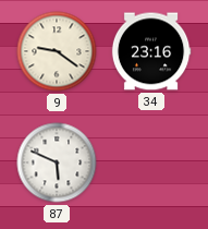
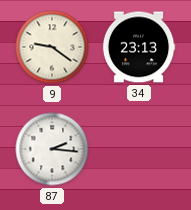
34: 23:16 -> 23:13
87: 5:49 -> 2:16
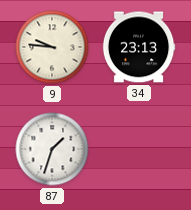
9: 9:21 -> 9:46
87: 2:16 -> 1:33
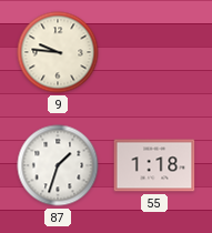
34: 23:13 -> none
55: none -> 1:18
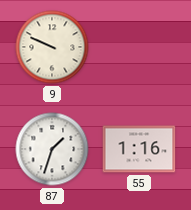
9: 9:46 -> 9:49
55: 1:18 -> 1:16
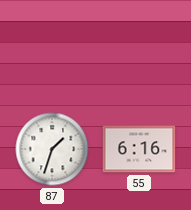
9: 9:49 -> none
55: 1:16 -> 6:16
